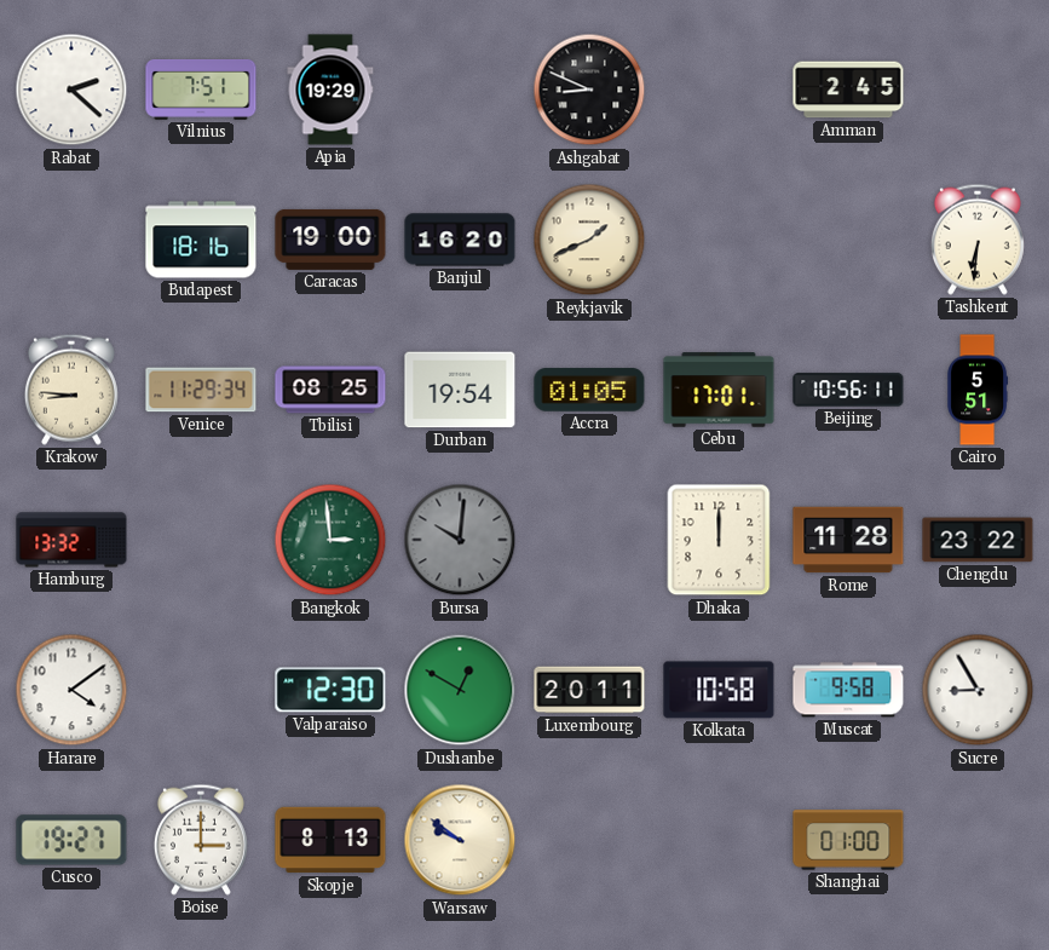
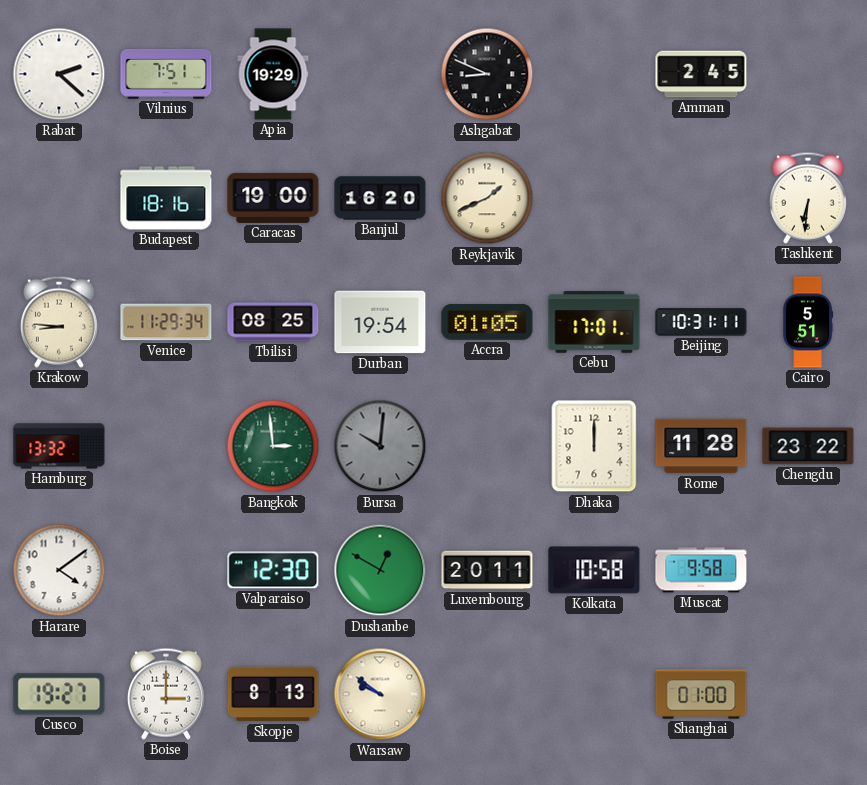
Beijing: 10:56 -> 10:31
Sucre: 8:55 -> none
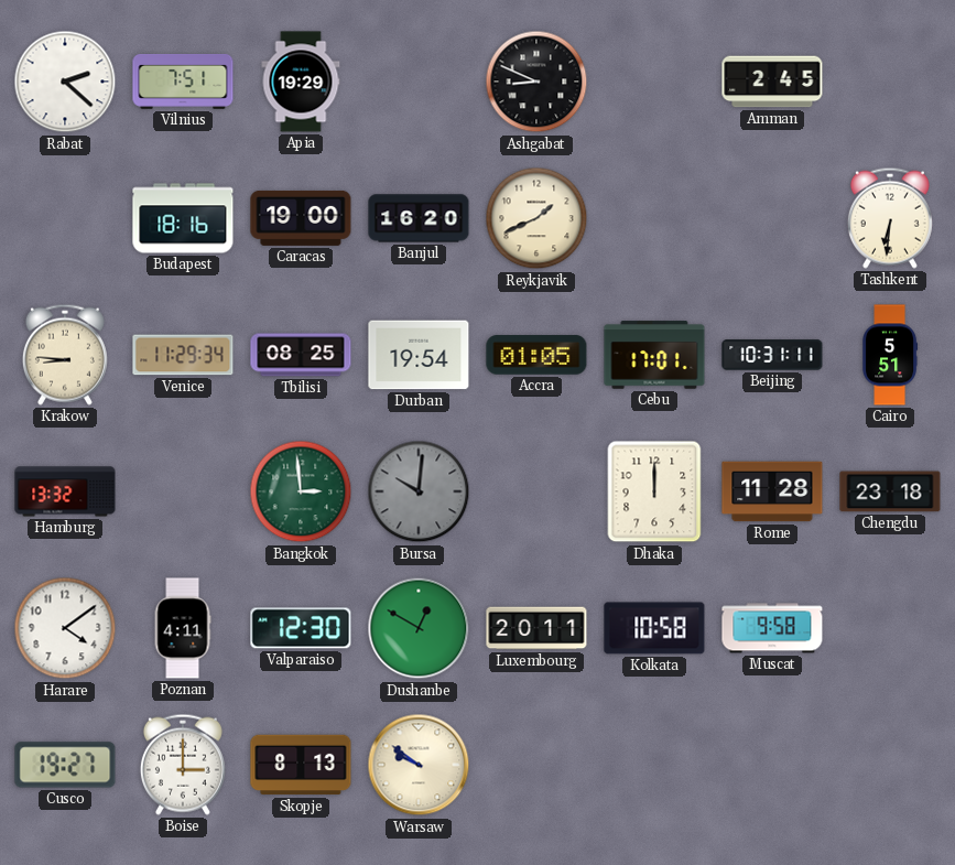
Chengdu: 23:22 -> 23:18
Poznan: none -> 4:11
Shanghai: 01:00 -> none
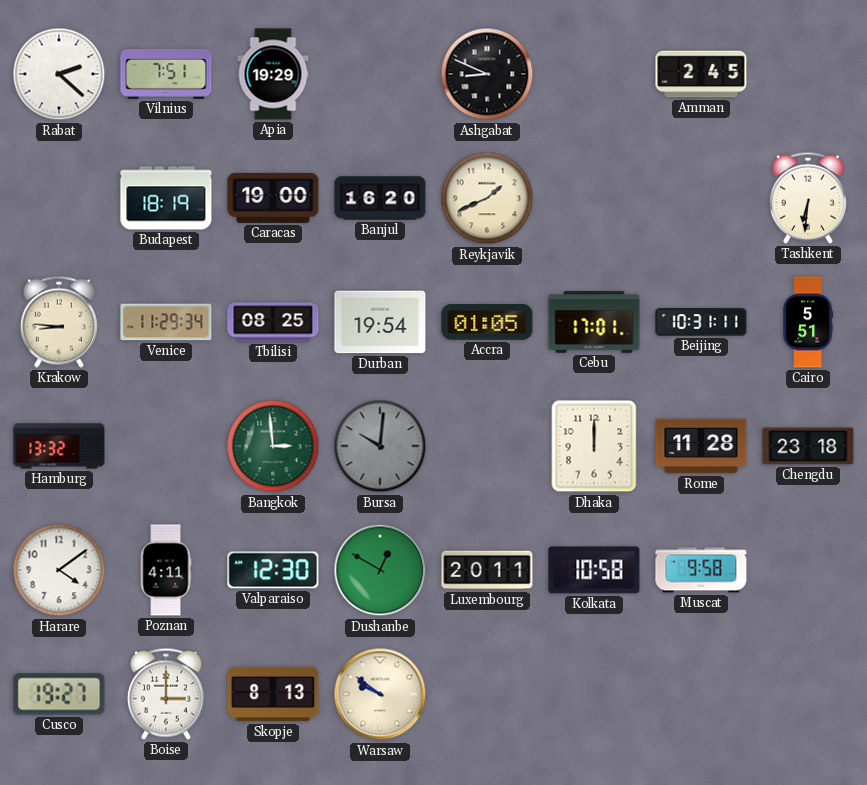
Budapest: 18:16 -> 18:19
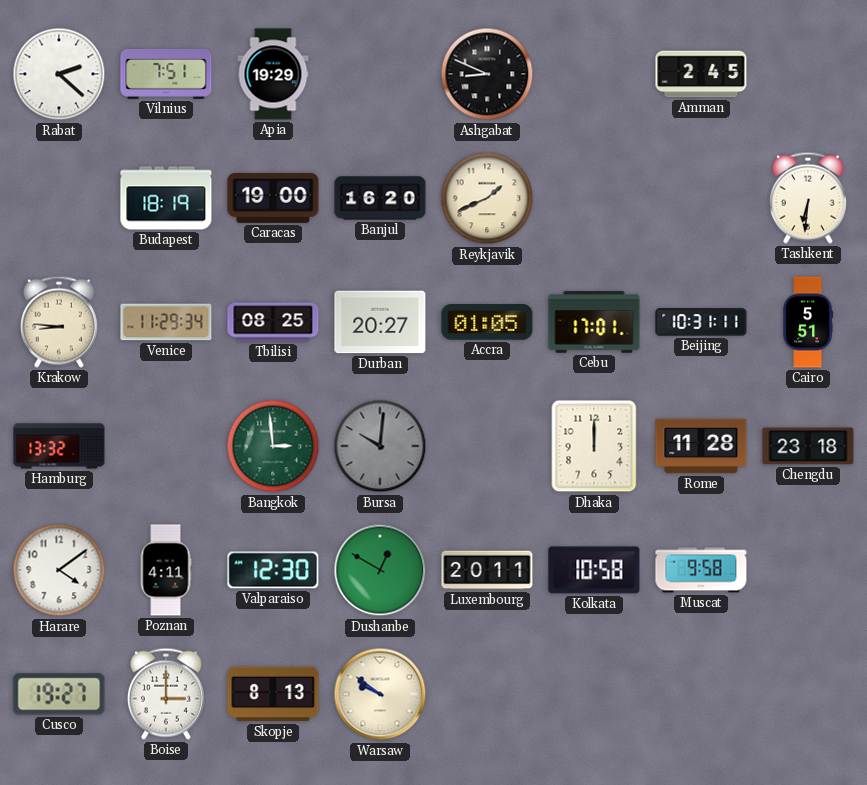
Durban: 19:54 -> 20:27
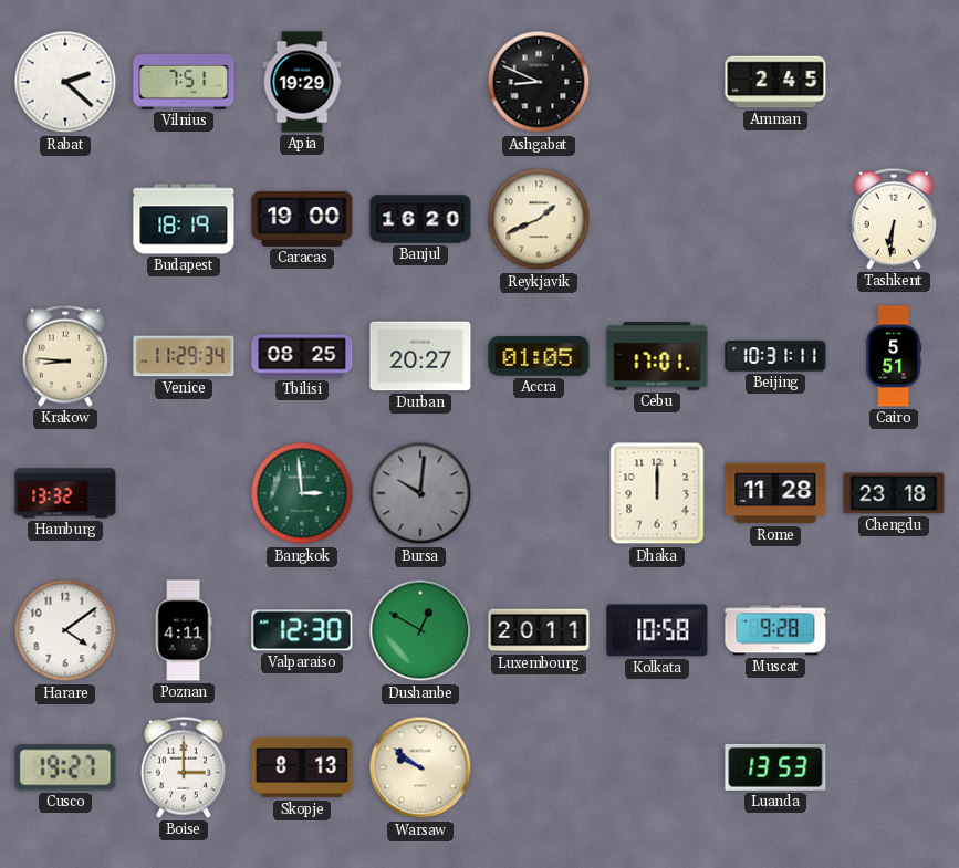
Muscat: 9:58 -> 9:28
Luanda: none -> 13:53
